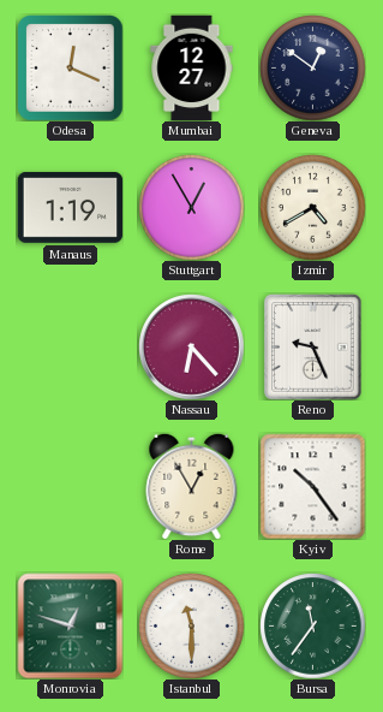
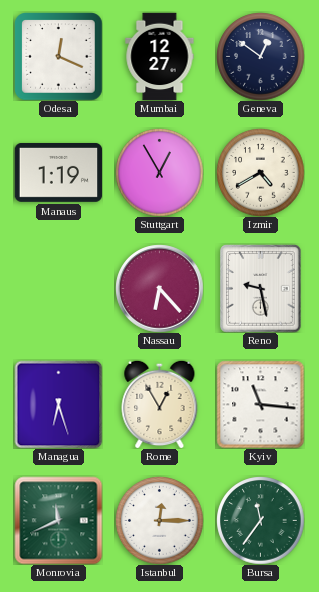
Reno: 9:26 -> 9:28
Managua: none -> 6:27
Kyiv: 10:24 -> 11:16
Monrovia: 12:48 -> 11:41
Istanbul: 11:30 -> 12:15
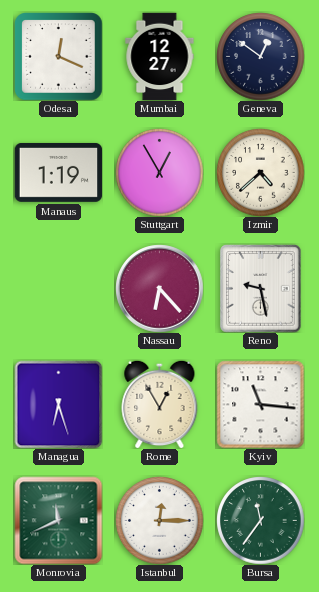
Izmir: 4:40 -> 4:38
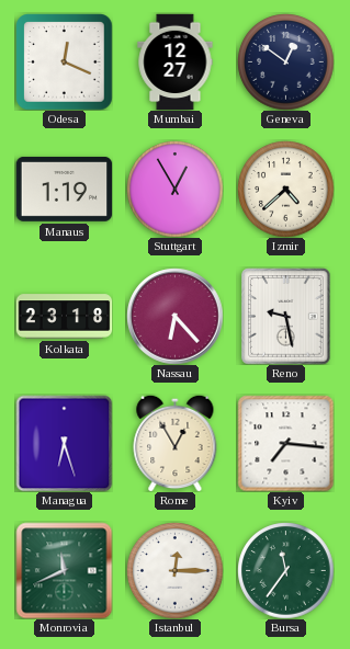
Kolkata: none -> 23:18
Kyiv: 11:16 -> 7:16
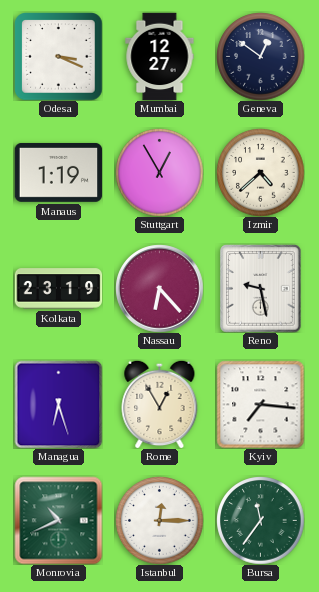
Odesa: 12:19 -> 3:19
Kolkata: 23:18 -> 23:19
Monrovia: 11:41 -> 10:41
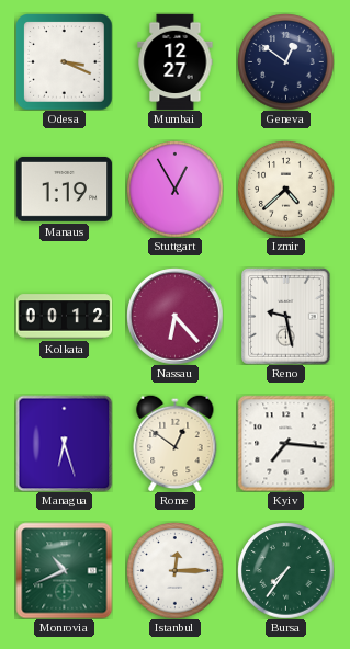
Kolkata: 23:19 -> 00:12
Rome: 12:55 -> 12:51
Bursa: 11:36 -> 7:36
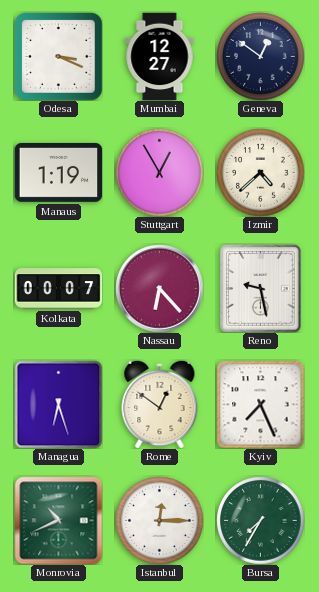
Kolkata: 00:12 -> 00:07
Kyiv: 7:16 -> 7:26
Bursa: 7:36 -> 7:35
